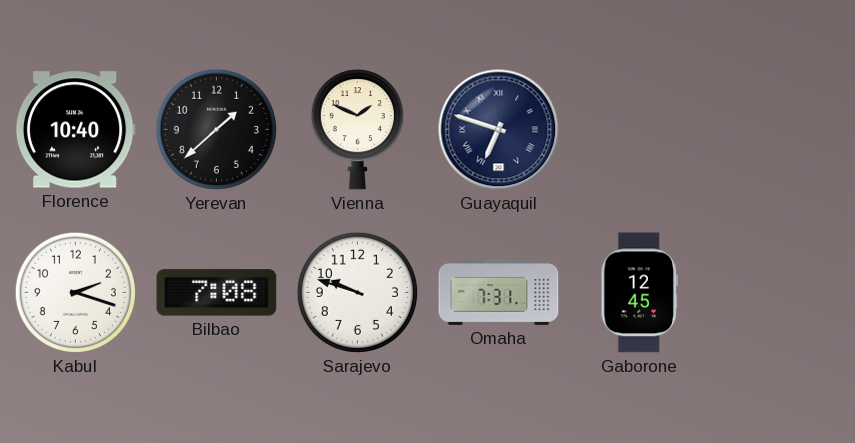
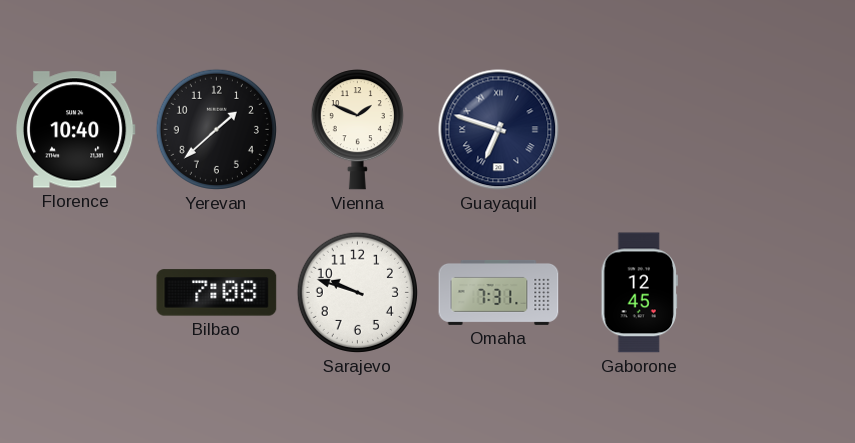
Kabul: 2:18 -> none
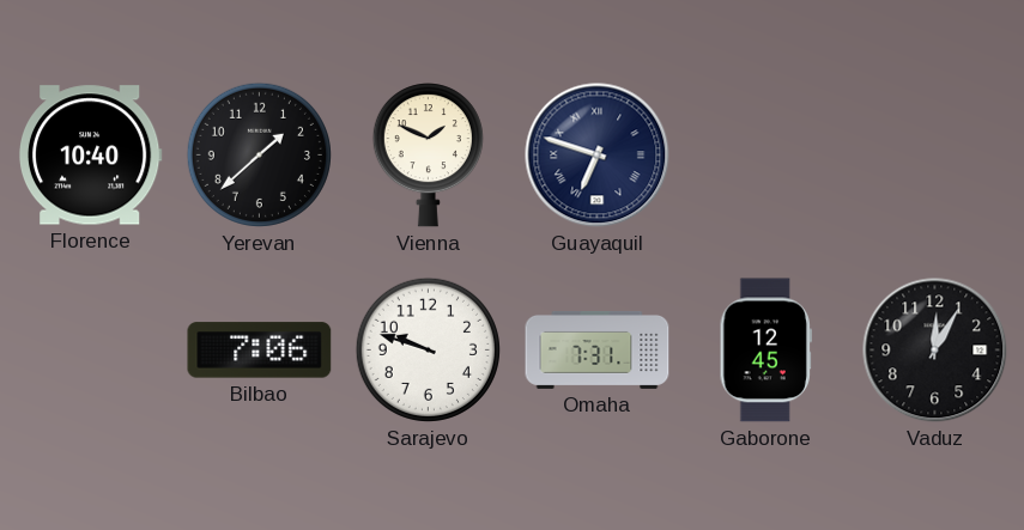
Bilbao: 7:08 -> 7:06
Vaduz: none -> 12:05
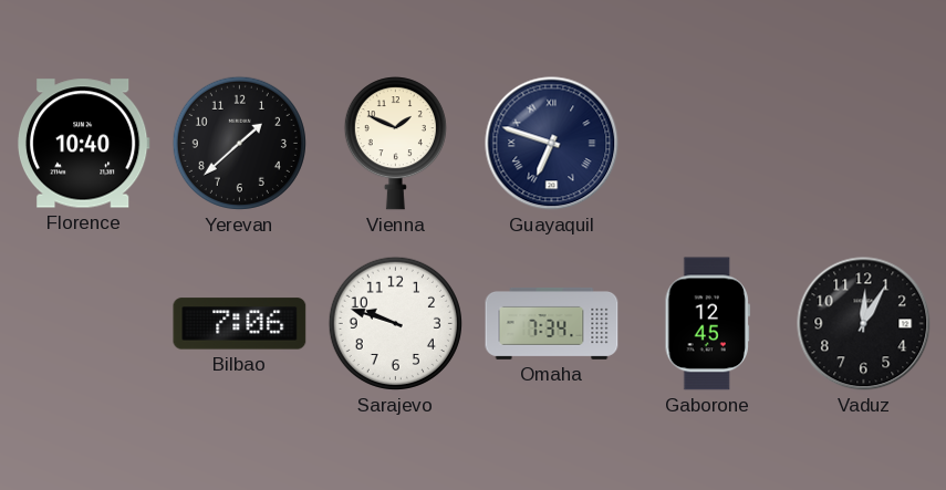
Omaha: 7:31 -> 7:34
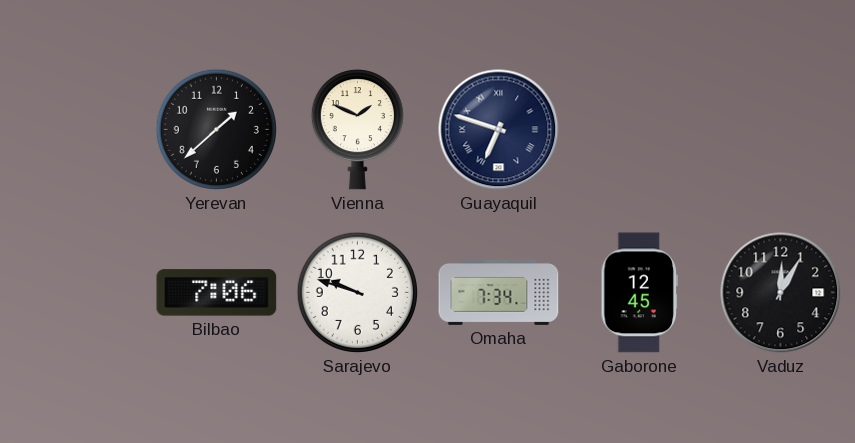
Florence: 10:40 -> none
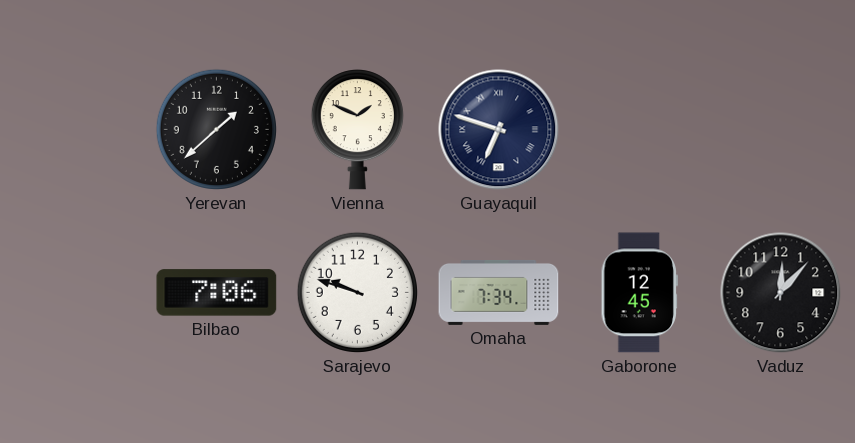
Vaduz: 12:05 -> 12:07
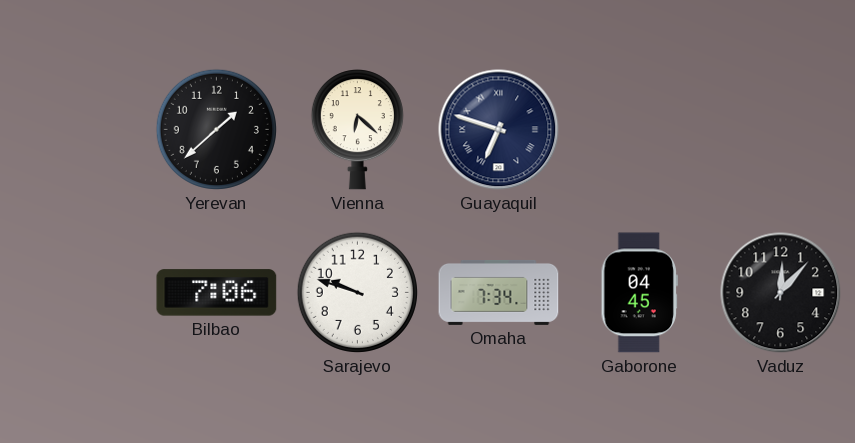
Vienna: 1:49 -> 6:22
Gaborone: 12:45 -> 04:45
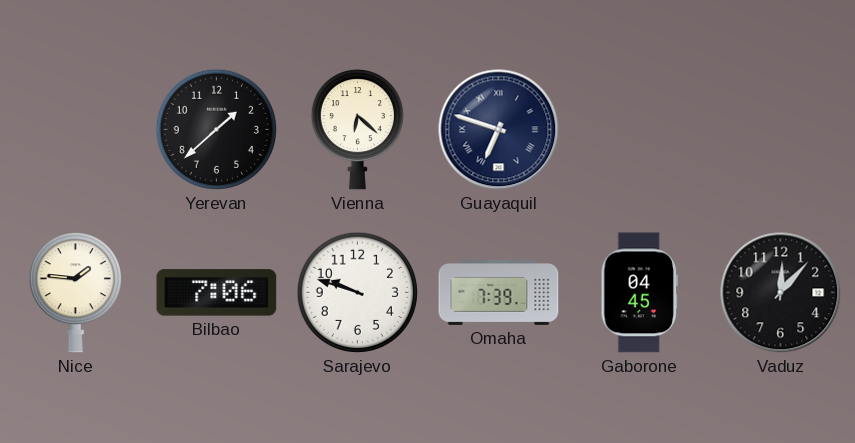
Nice: none -> 1:46
Omaha: 7:34 -> 7:39
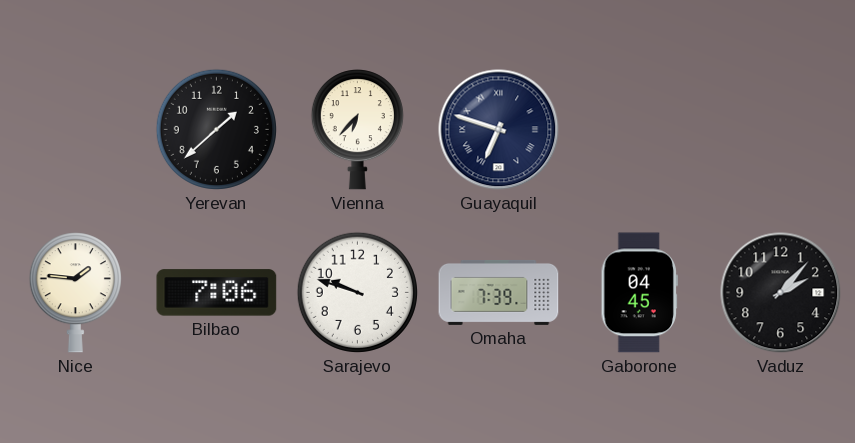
Vienna: 6:22 -> 6:37
Vaduz: 12:07 -> 2:07
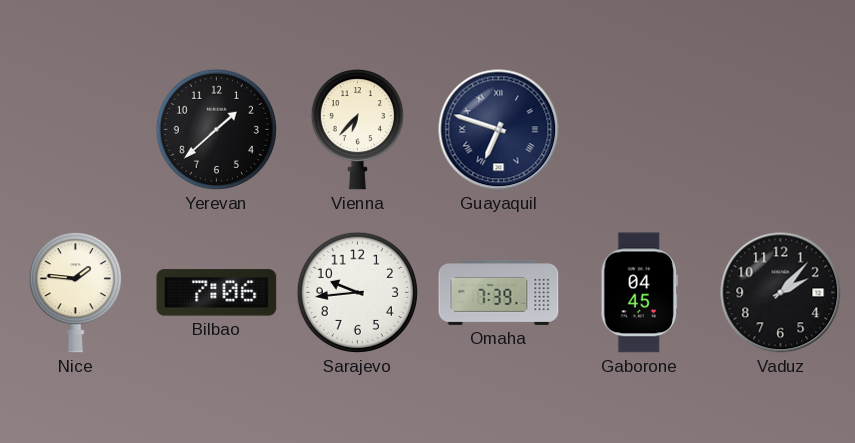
Sarajevo: 9:48 -> 9:44
